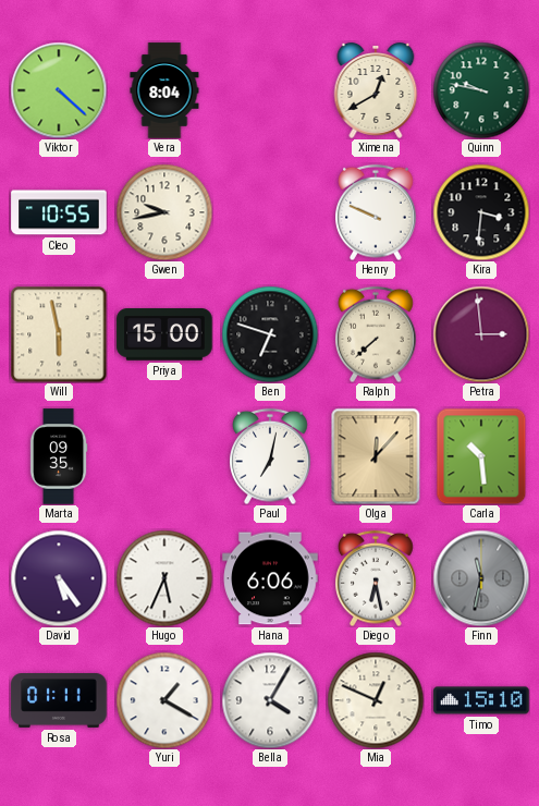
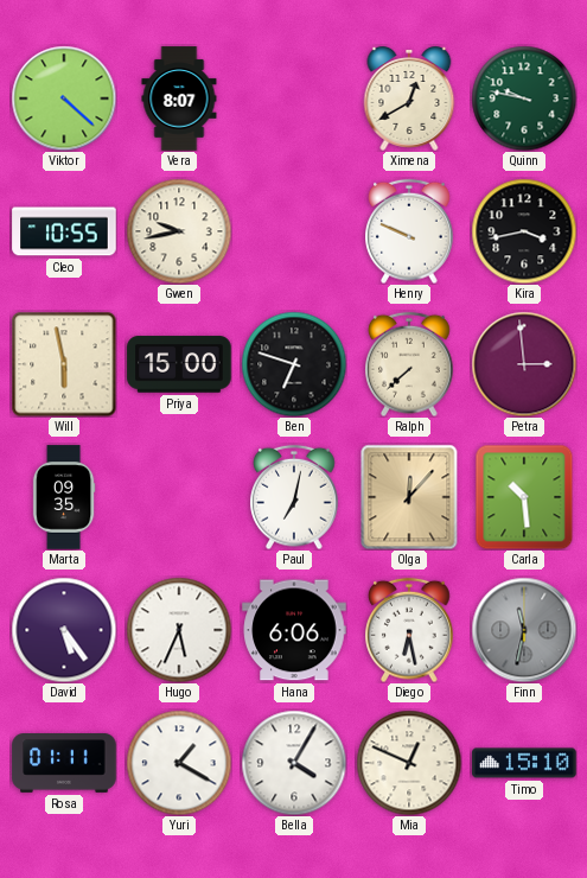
Vera: 8:04 -> 8:07
Kira: 3:31 -> 3:43
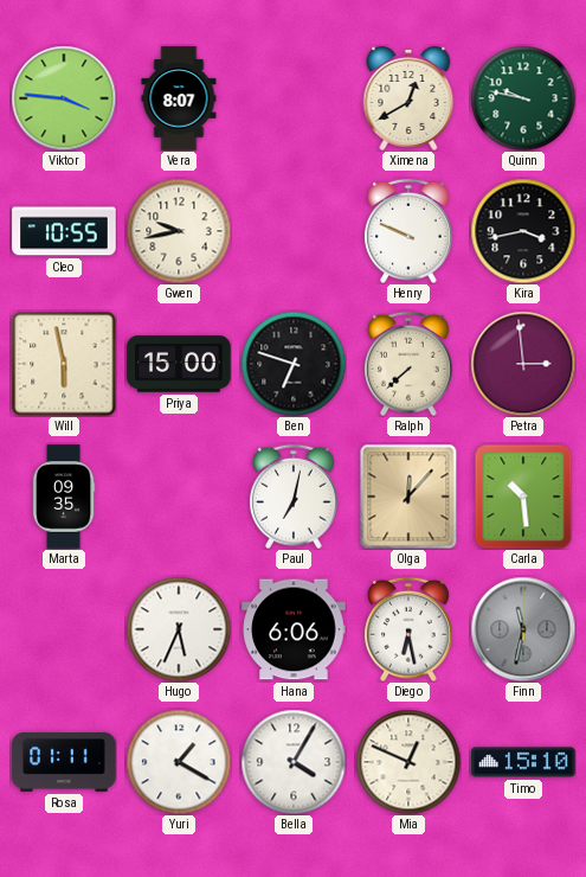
Viktor: 4:22 -> 3:46
David: 5:24 -> none
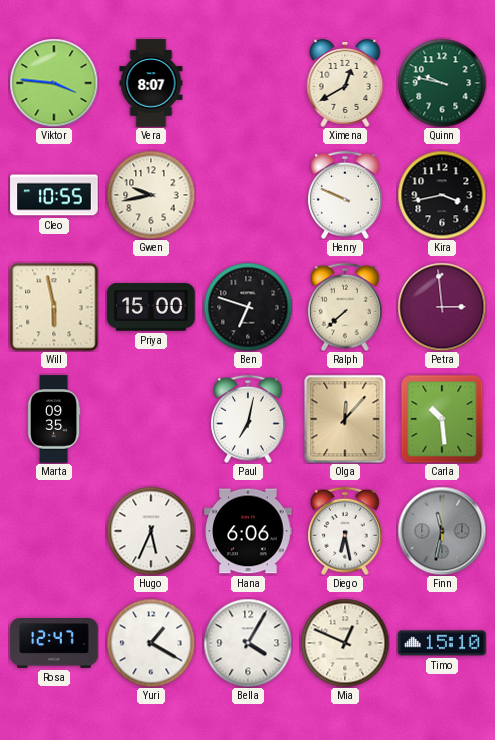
Rosa: 01:11 -> 12:47
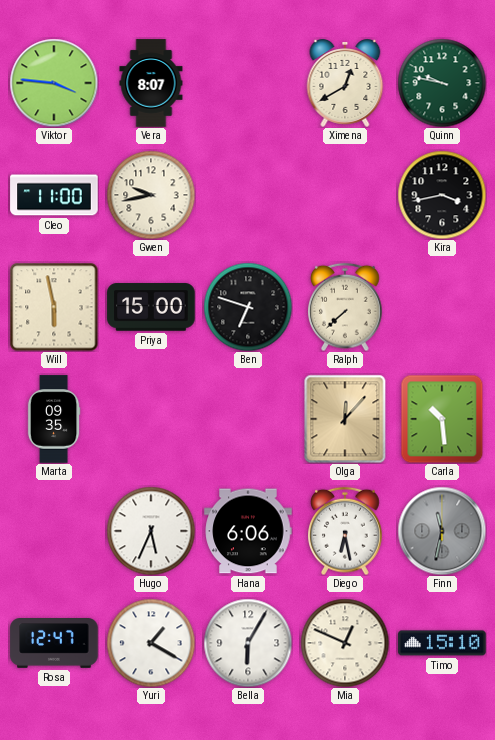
Cleo: 10:55 -> 11:00
Henry: 9:49 -> none
Petra: 2:59 -> none
Paul: 7:02 -> none
Bella: 4:05 -> 6:05
